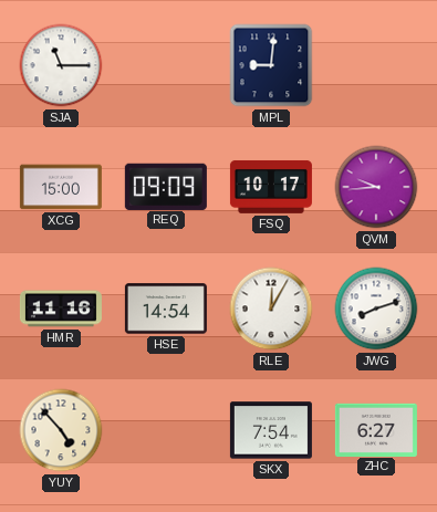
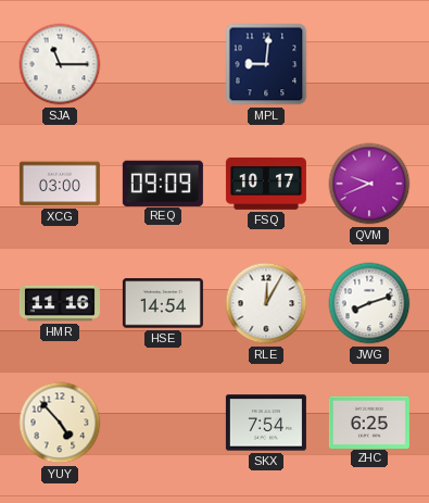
XCG: 15:00 -> 03:00
QVM: 9:44 -> 9:41
ZHC: 6:27 -> 6:25
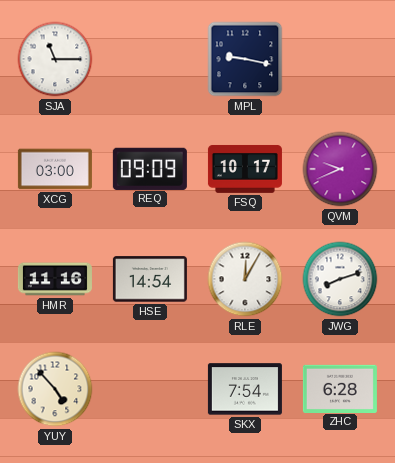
MPL: 9:01 -> 9:17
ZHC: 6:25 -> 6:28
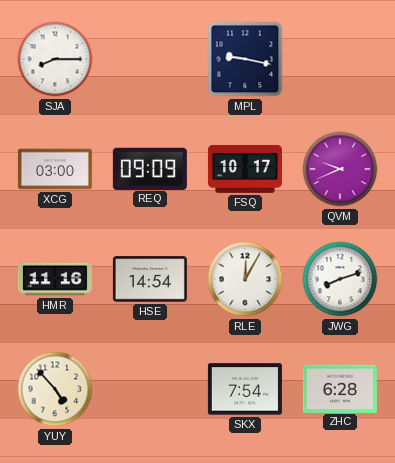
SJA: 11:15 -> 8:15
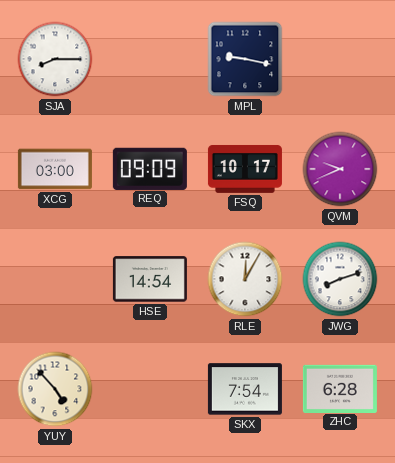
HMR: 11:16 -> none
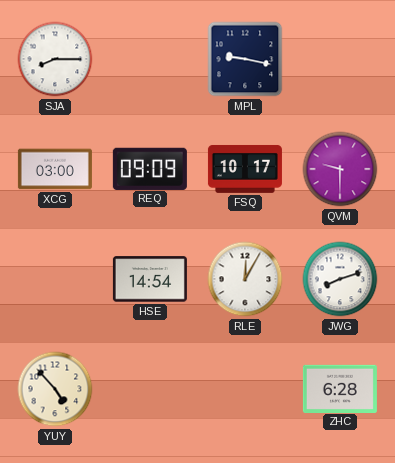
QVM: 9:41 -> 9:30
SKX: 7:54 -> none
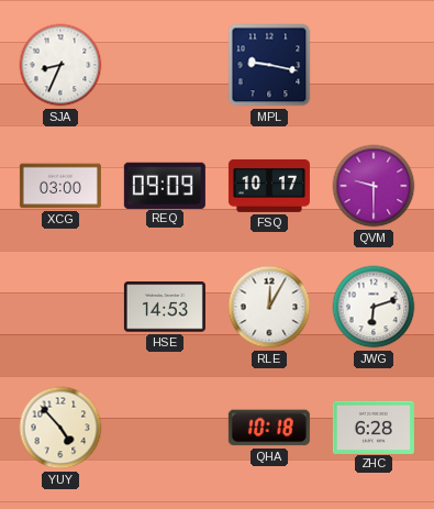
SJA: 8:15 -> 8:34
HSE: 14:54 -> 14:53
JWG: 8:12 -> 6:12
QHA: none -> 10:18
